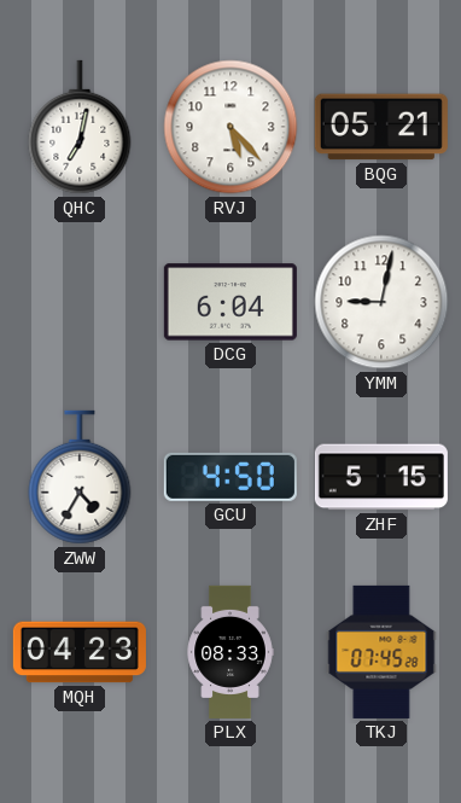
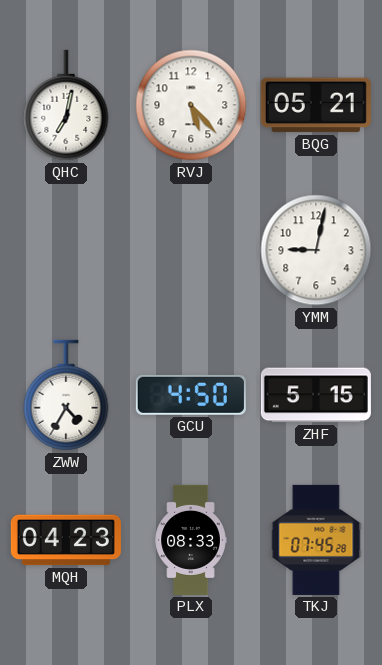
DCG: 6:04 -> none
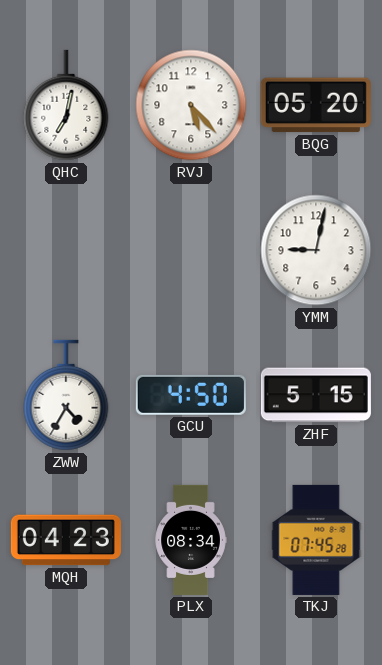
BQG: 05:21 -> 05:20
PLX: 08:33 -> 08:34
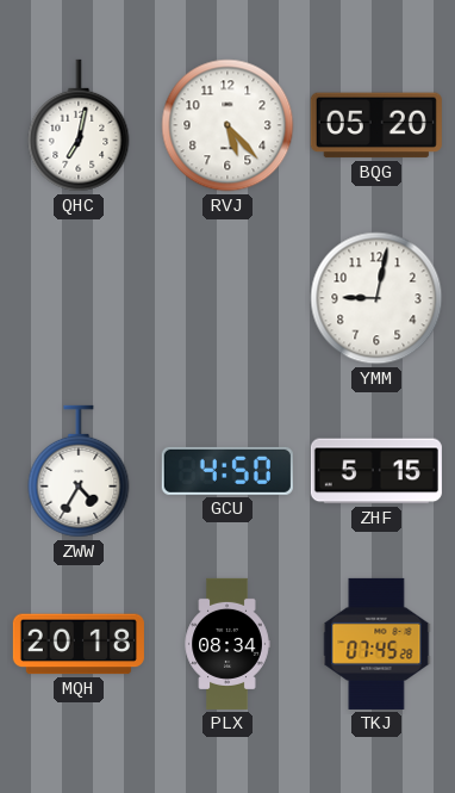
MQH: 04:23 -> 20:18
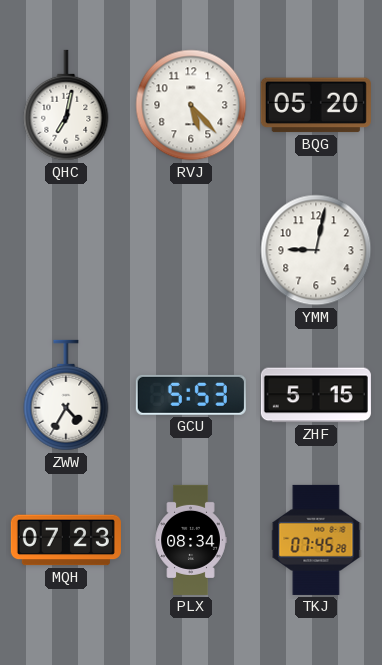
GCU: 4:50 -> 5:53
MQH: 20:18 -> 07:23
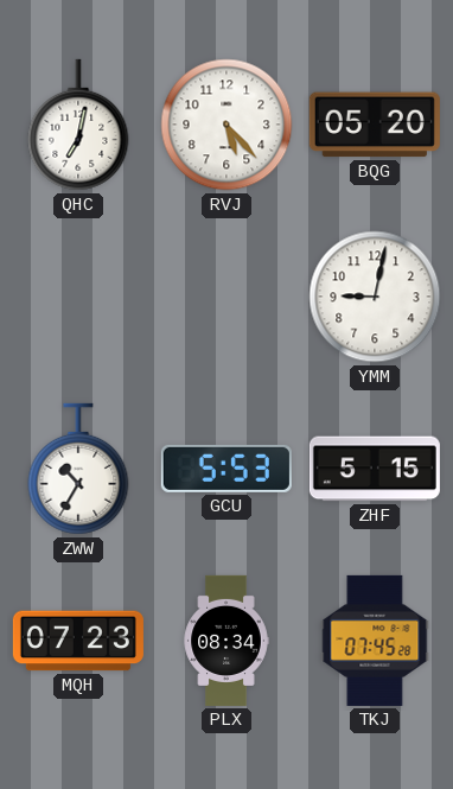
ZWW: 4:35 -> 10:35
